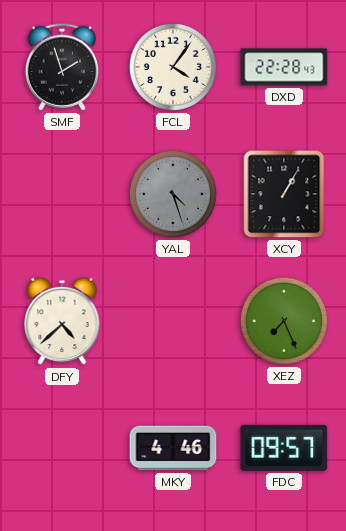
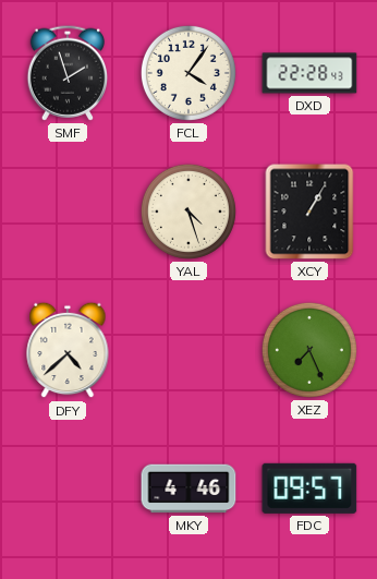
YAL dial: grey -> cream
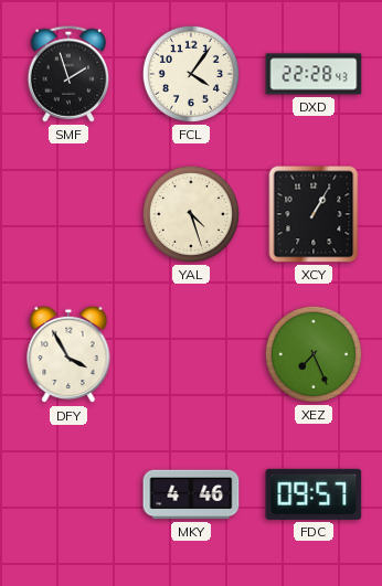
DFY: 4:38 -> 3:55
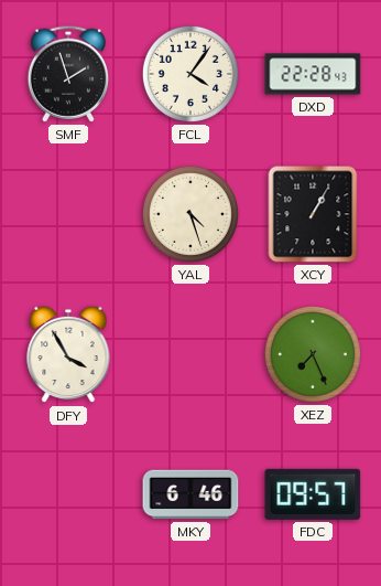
MKY: 4:46 -> 6:46
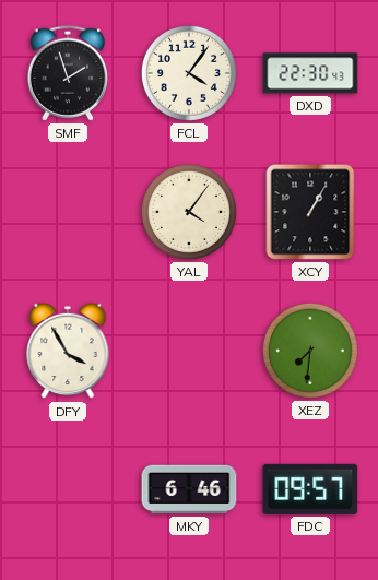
DXD: 22:28 -> 22:30
YAL: 4:27 -> 4:06
XEZ: 7:26 -> 7:31
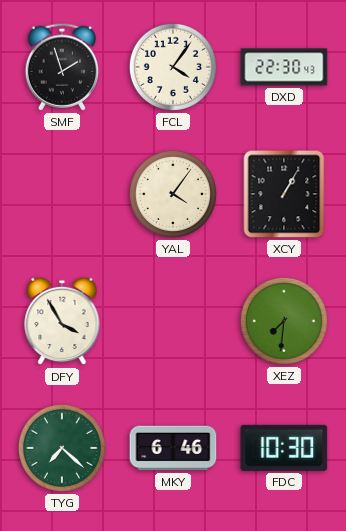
TYG: none -> 7:22
FDC: 09:57 -> 10:30
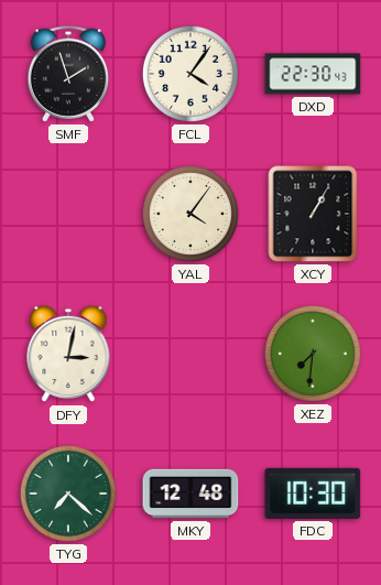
DFY: 3:55 -> 3:02
MKY: 6:46 -> 12:48
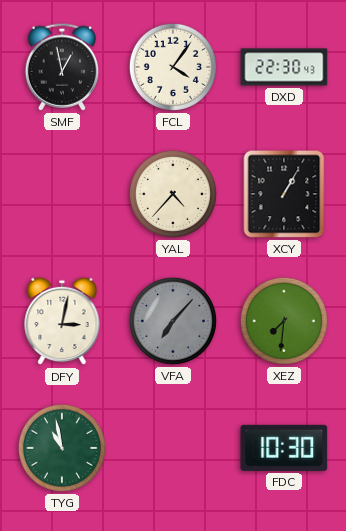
SMF: 1:57 -> 12:58
YAL: 4:06 -> 4:37
VFA: none -> 7:07
TYG: 7:22 -> 10:58
MKY: 12:48 -> none
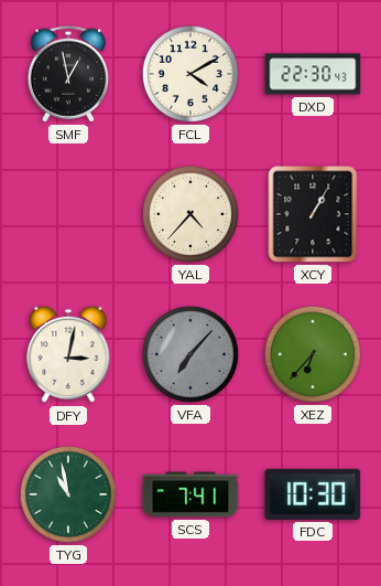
FCL: 4:06 -> 4:10
XEZ: 7:31 -> 6:37
SCS: none -> 7:41
